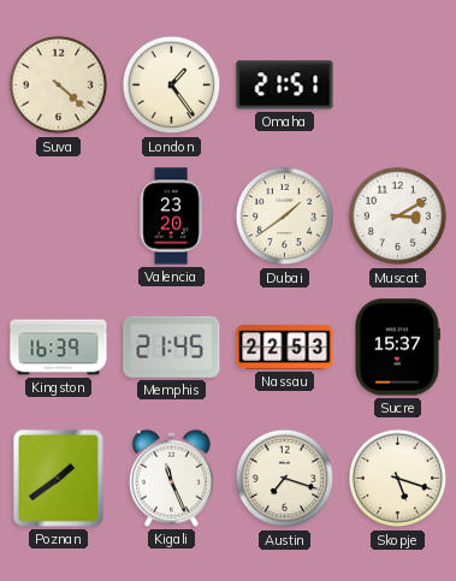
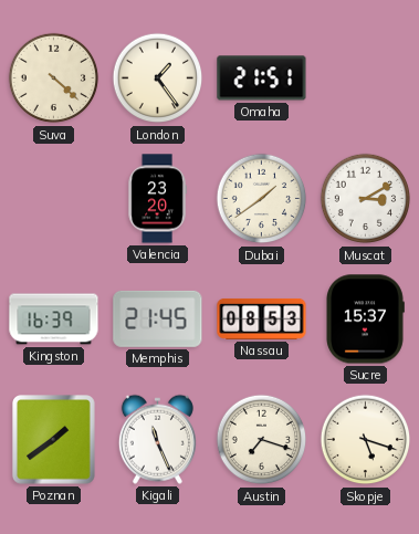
Nassau: 22:53 -> 08:53
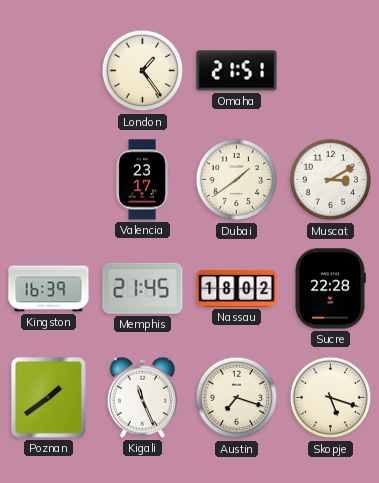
Suva: 4:22 -> none
Valencia: 23:20 -> 23:17
Nassau: 08:53 -> 18:02
Sucre: 15:37 -> 22:28
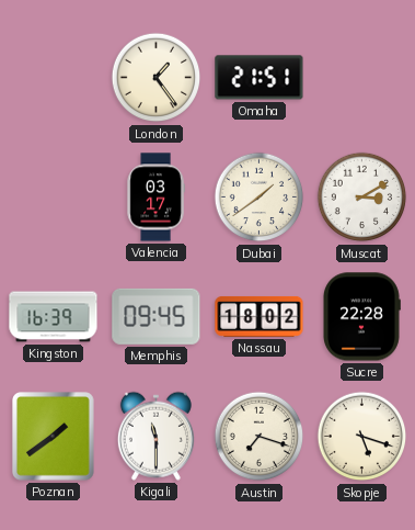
Valencia: 23:17 -> 03:17
Memphis: 21:45 -> 09:45
Kigali: 11:26 -> 11:30
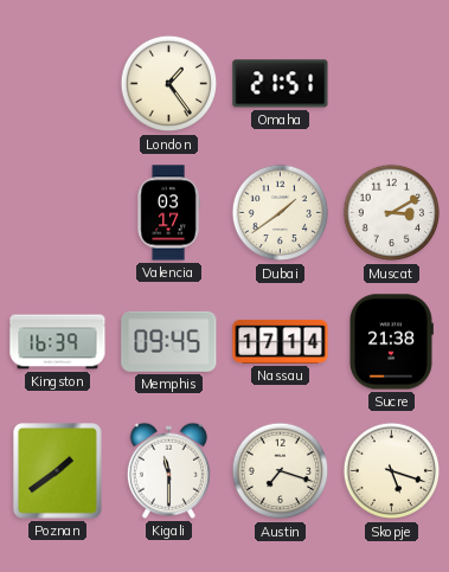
Nassau: 18:02 -> 17:14
Sucre: 22:28 -> 21:38
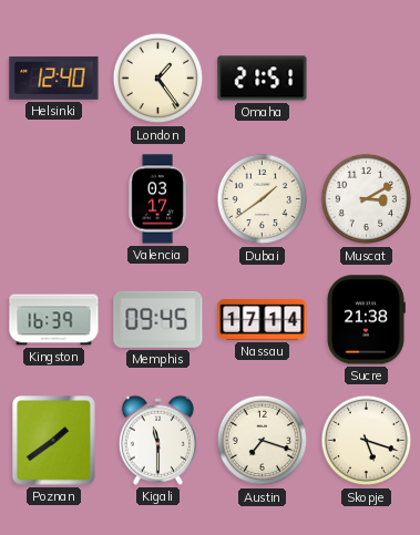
Helsinki: none -> 12:40
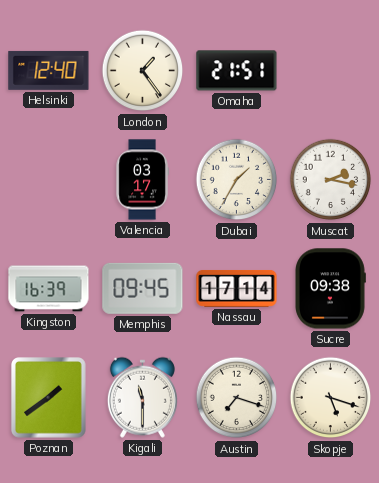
Dubai: 1:39 -> 1:35
Muscat: 3:10 -> 2:17
Sucre: 21:38 -> 09:38
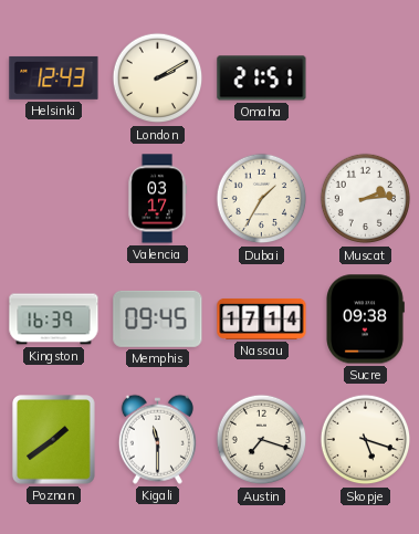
Helsinki: 12:40 -> 12:43
London: 1:24 -> 2:10
Muscat: 2:17 -> 2:14
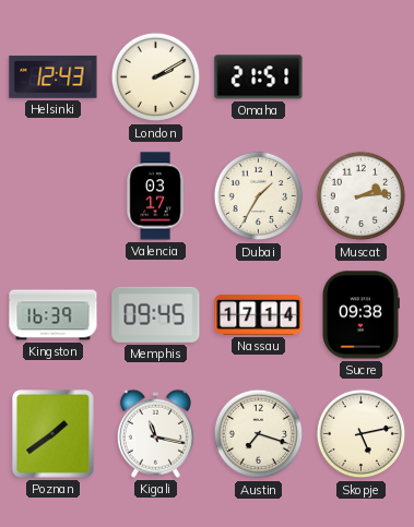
Kigali: 11:30 -> 11:17
Skopje: 5:18 -> 5:13
